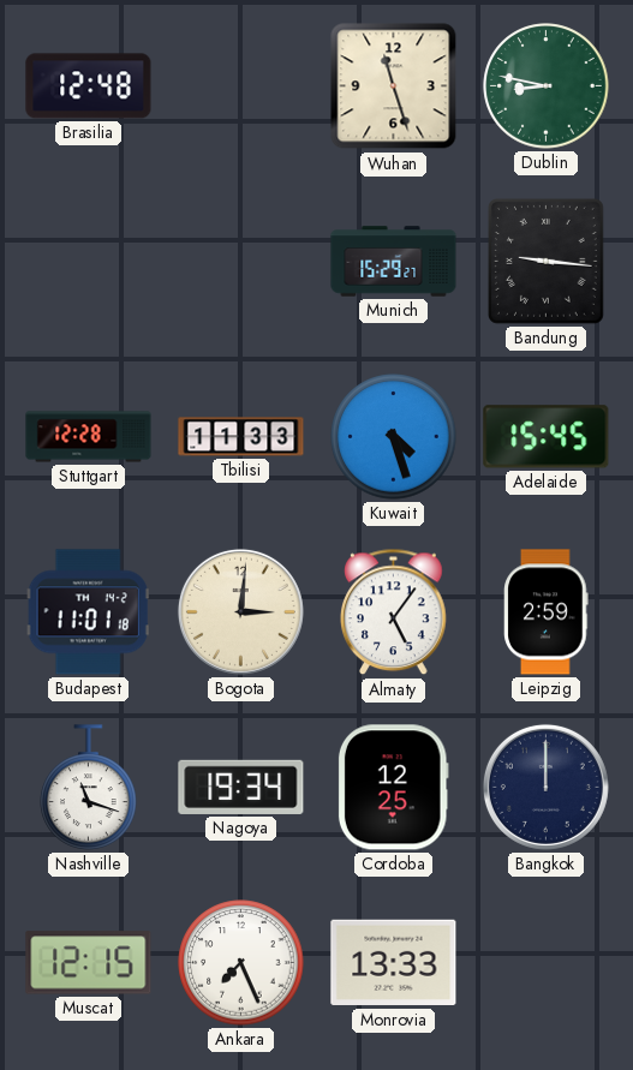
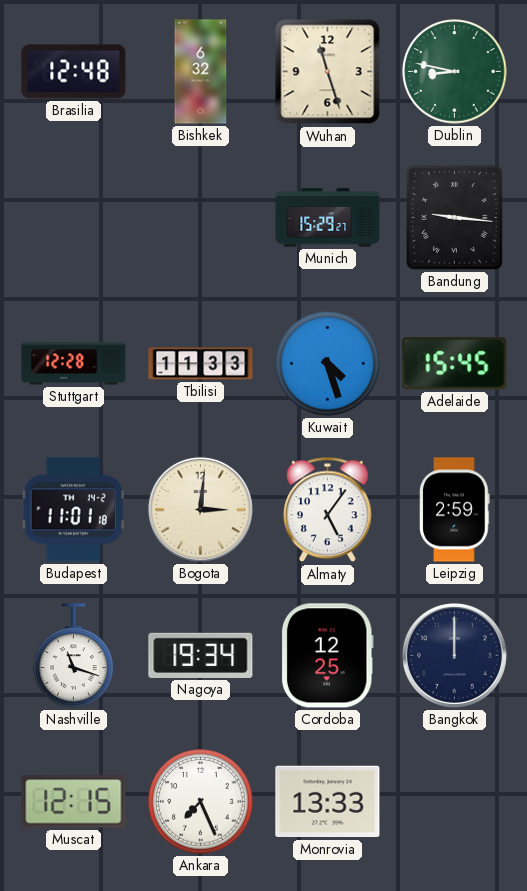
Bishkek: none -> 6:32
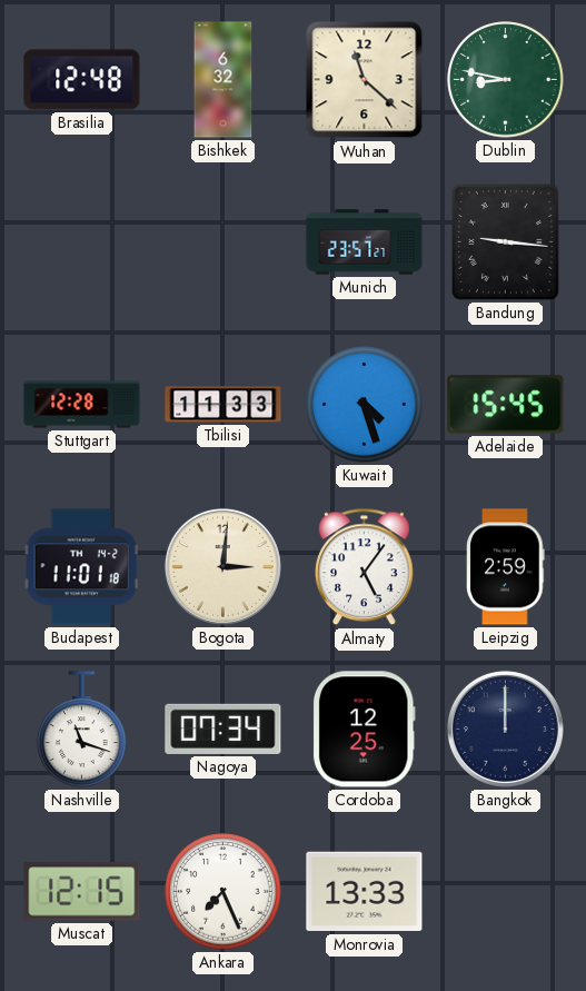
Wuhan: 11:27 -> 11:22
Munich: 15:29 -> 23:57
Nagoya: 19:34 -> 07:34
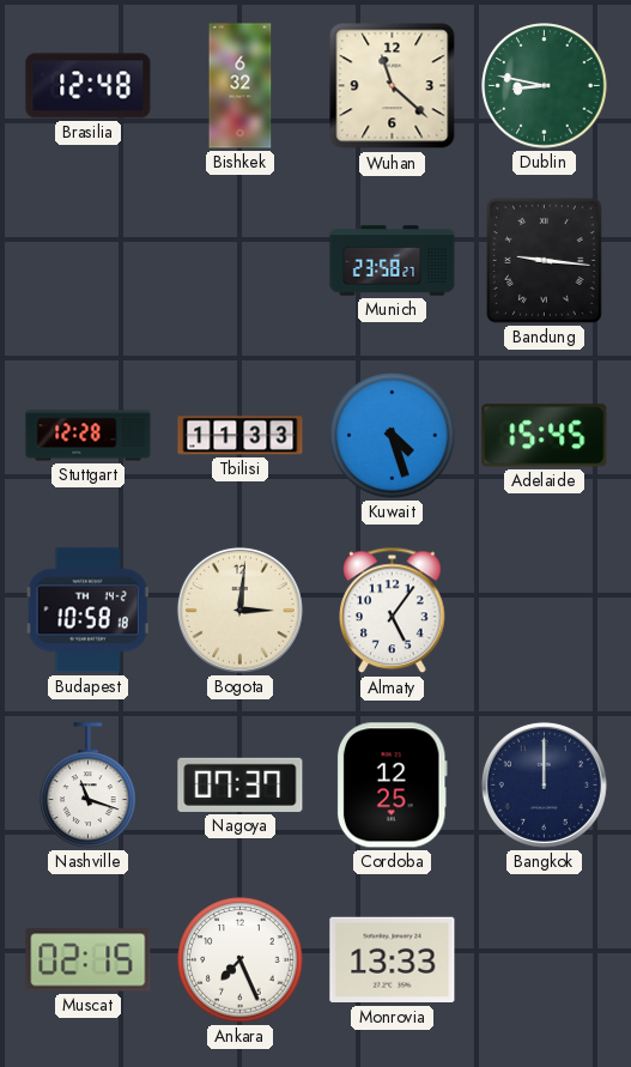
Munich: 23:57 -> 23:58
Budapest: 11:01 -> 10:58
Leipzig: 2:59 -> none
Nagoya: 07:34 -> 07:37
Muscat: 12:15 -> 02:15
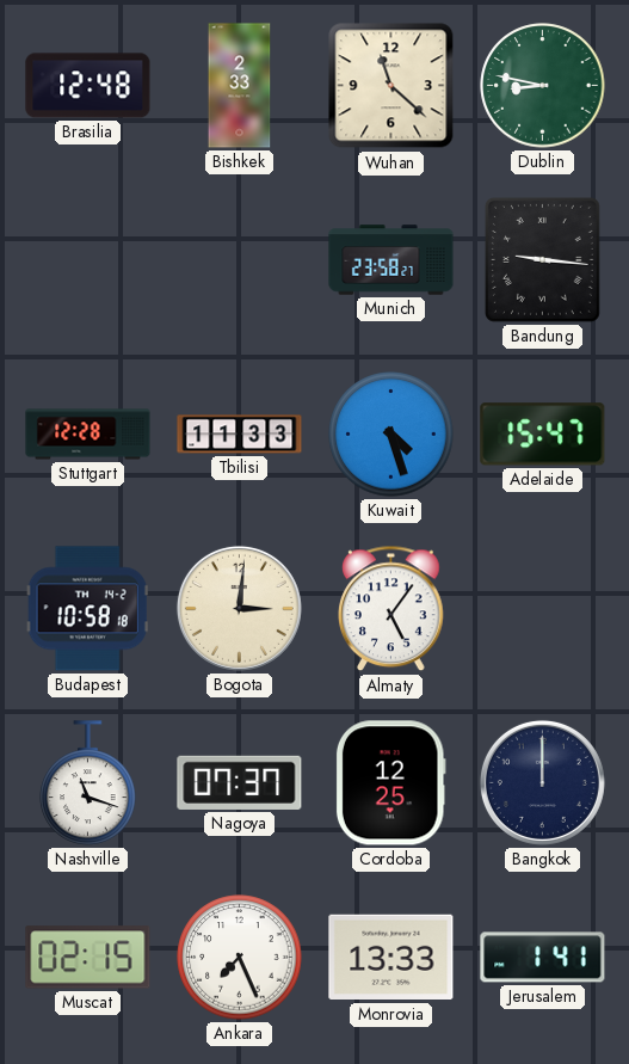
Bishkek: 6:32 -> 2:33
Adelaide: 15:45 -> 15:47
Jerusalem: none -> 1:41
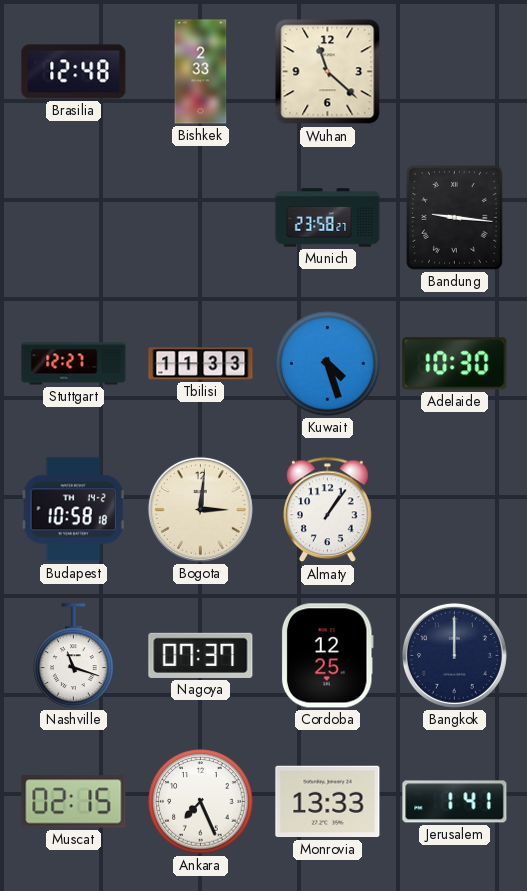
Dublin: 8:47 -> none
Stuttgart: 12:28 -> 12:27
Adelaide: 15:47 -> 10:30
Almaty: 5:06 -> 1:06
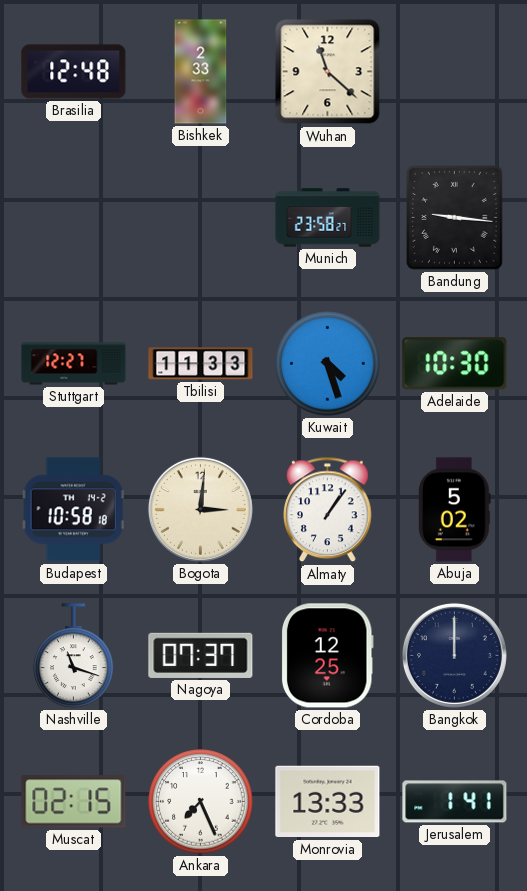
Abuja: none -> 5:02
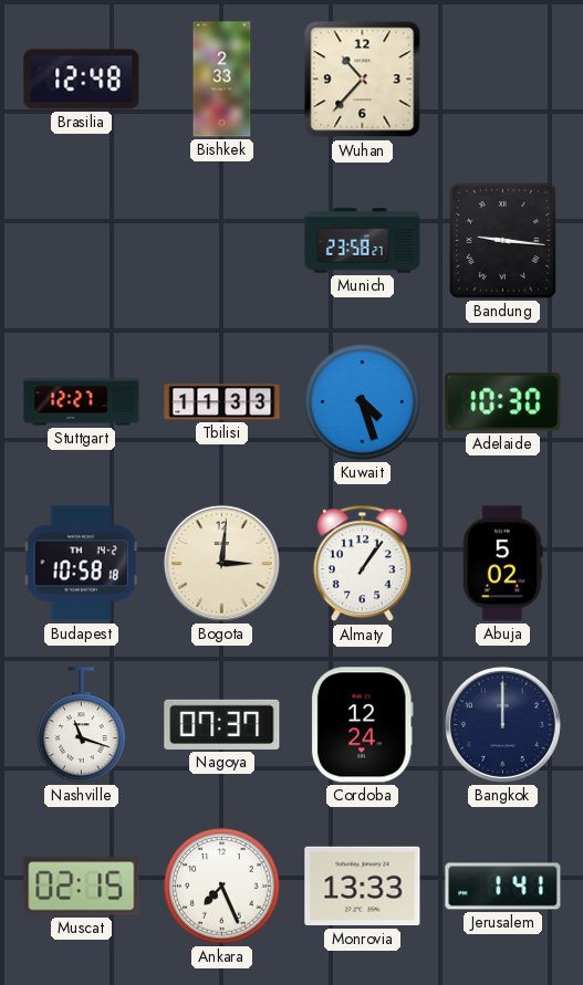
Wuhan: 11:22 -> 10:37
Cordoba: 12:25 -> 12:24
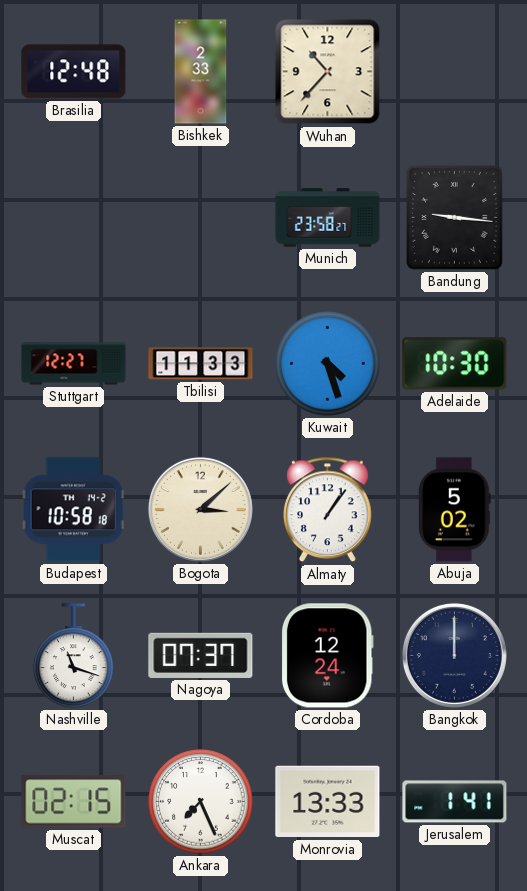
Bogota: 3:01 -> 3:08
